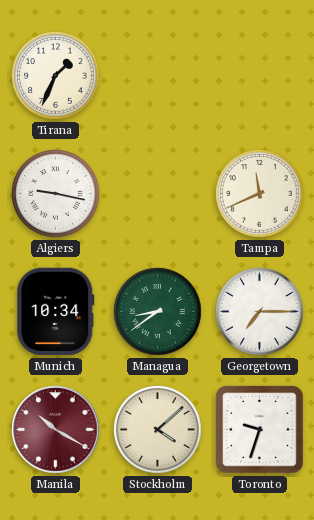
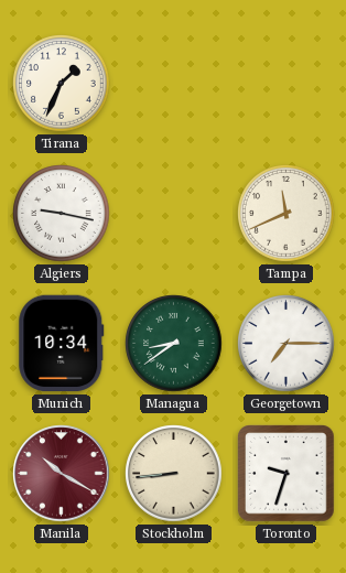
Stockholm: 4:08 -> 8:44
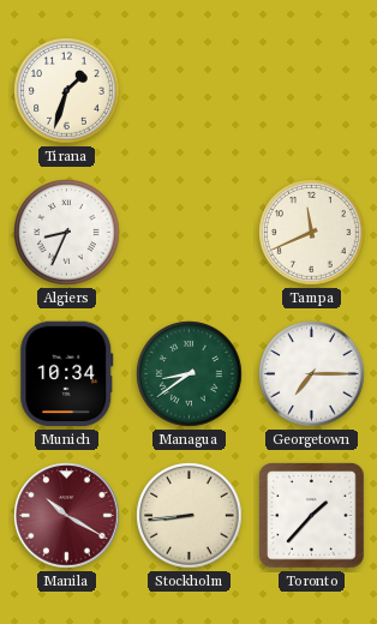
Tirana: 1:34 -> 1:33
Algiers: 9:17 -> 8:34
Toronto: 9:33 -> 1:37
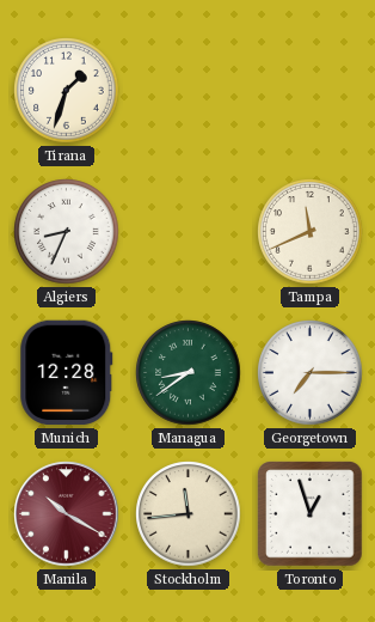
Munich: 10:34 -> 12:28
Stockholm: 8:44 -> 11:44
Toronto: 1:37 -> 12:57
